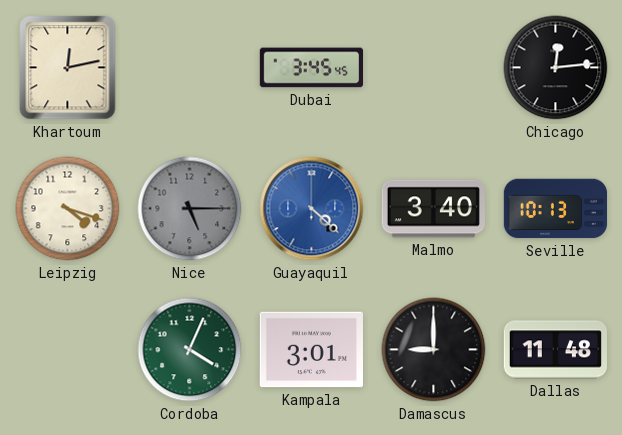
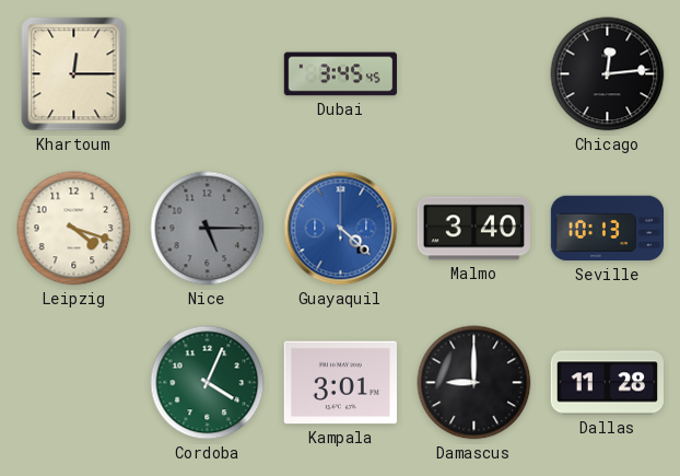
Khartoum: 12:13 -> 12:15
Dallas: 11:48 -> 11:28
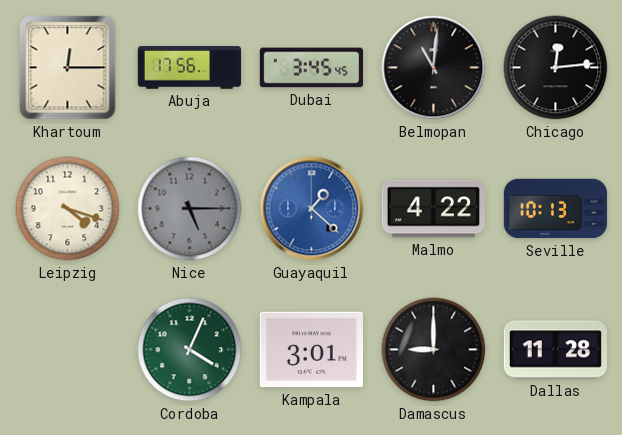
Abuja: none -> 17:56
Belmopan: none -> 11:01
Guayaquil: 4:22 -> 1:22
Malmo: 3:40 -> 4:22
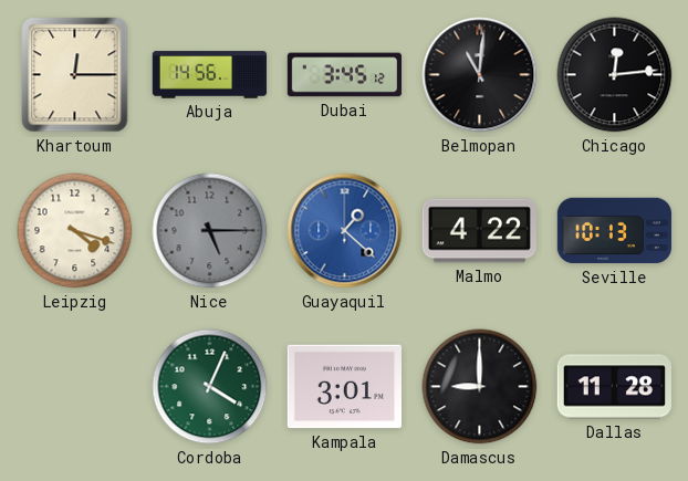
Abuja: 17:56 -> 14:56
Dubai: 3:45:45 -> 3:45:12
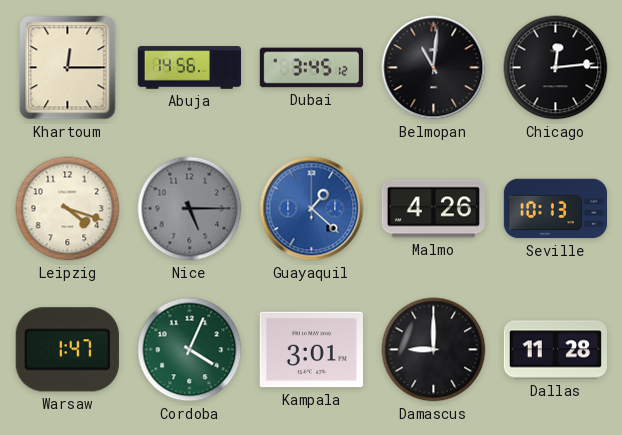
Malmo: 4:22 -> 4:26
Warsaw: none -> 1:47
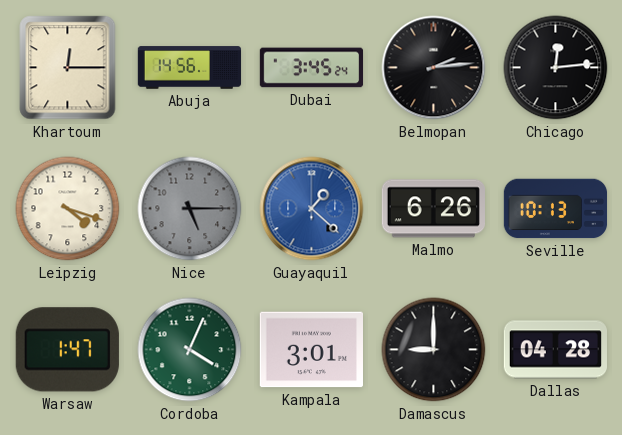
Dubai: 3:45:12 -> 3:45:24
Belmopan: 11:01 -> 2:14
Malmo: 4:26 -> 6:26
Dallas: 11:28 -> 04:28
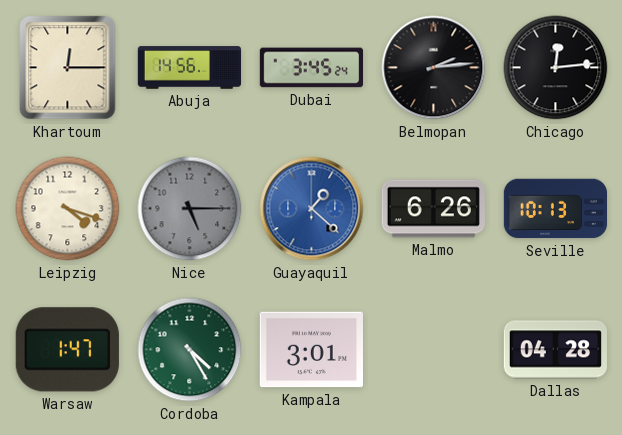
Cordoba: 4:04 -> 4:25
Damascus: 9:00 -> none
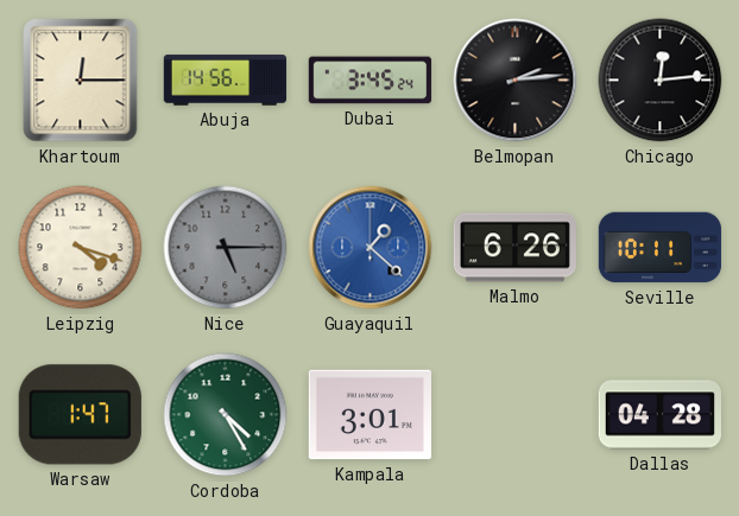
Seville: 10:13 -> 10:11
